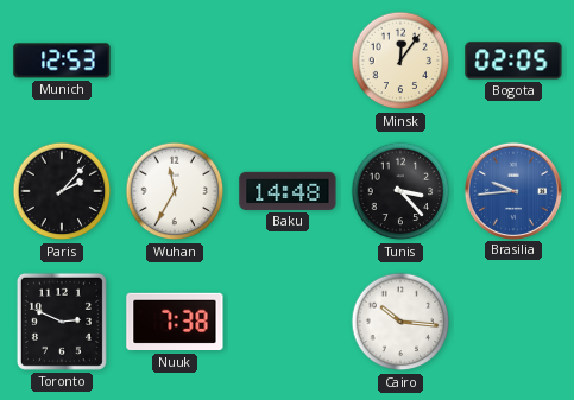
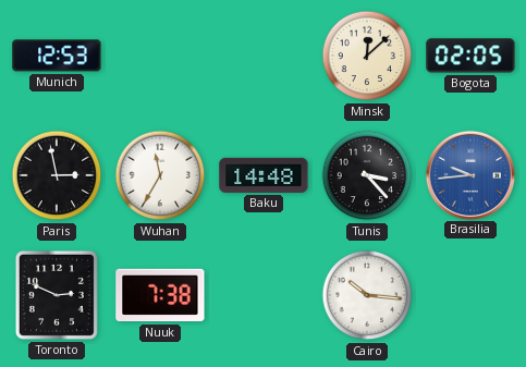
Minsk: 12:06 -> 12:08
Paris: 2:07 -> 2:58
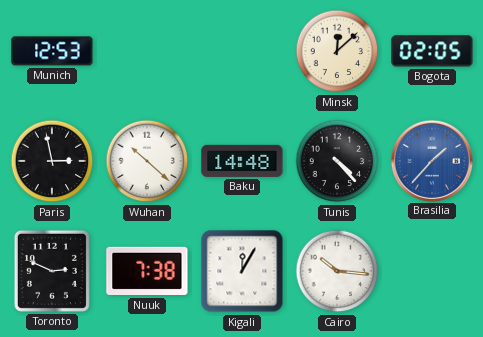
Wuhan: 11:35 -> 10:22
Tunis: 3:23 -> 4:23
Brasilia: 9:44 -> 1:37
Kigali: none -> 12:05
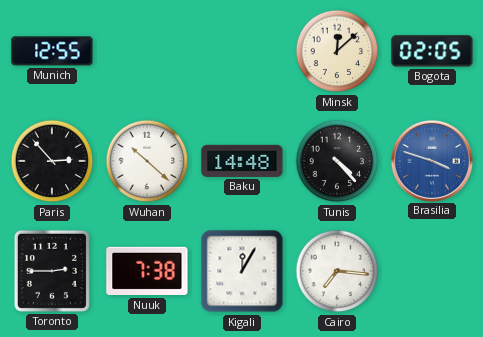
Munich: 12:53 -> 12:55
Paris: 2:58 -> 2:53
Brasilia: 1:37 -> 3:48
Toronto: 2:49 -> 2:45
Cairo: 10:16 -> 7:16
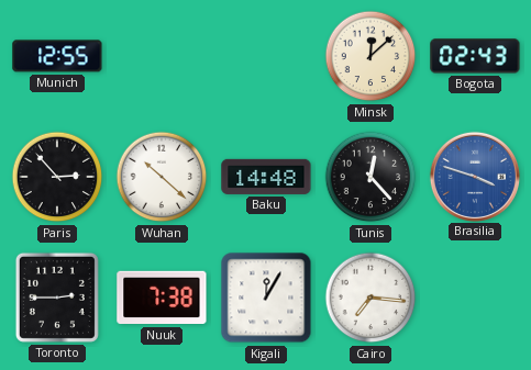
Bogota: 02:05 -> 02:43
Tunis: 4:23 -> 12:23
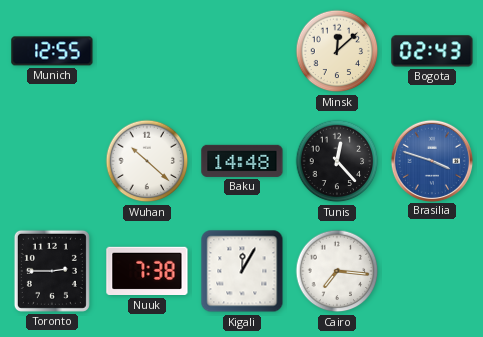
Paris: 2:53 -> none
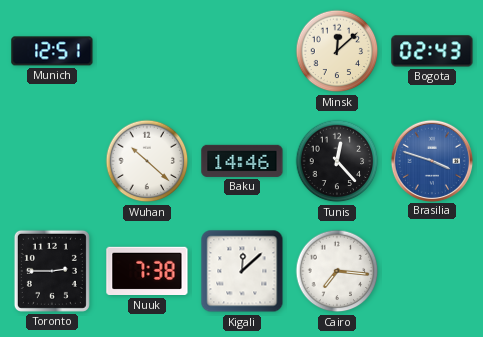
Munich: 12:55 -> 12:51
Baku: 14:48 -> 14:46
Kigali: 12:05 -> 12:08
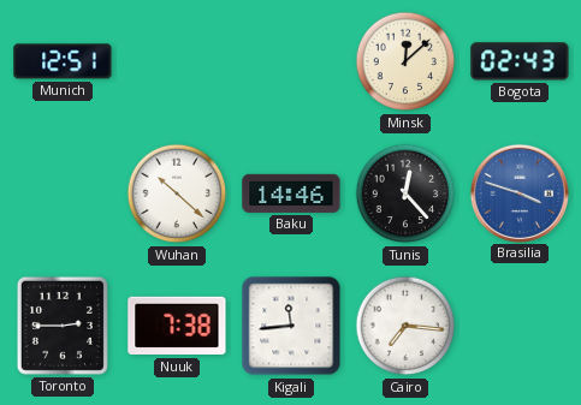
Kigali: 12:08 -> 11:44
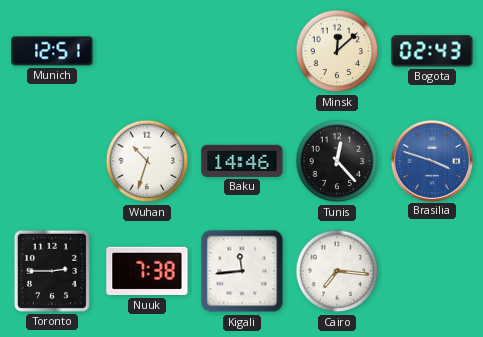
Wuhan: 10:22 -> 10:33
